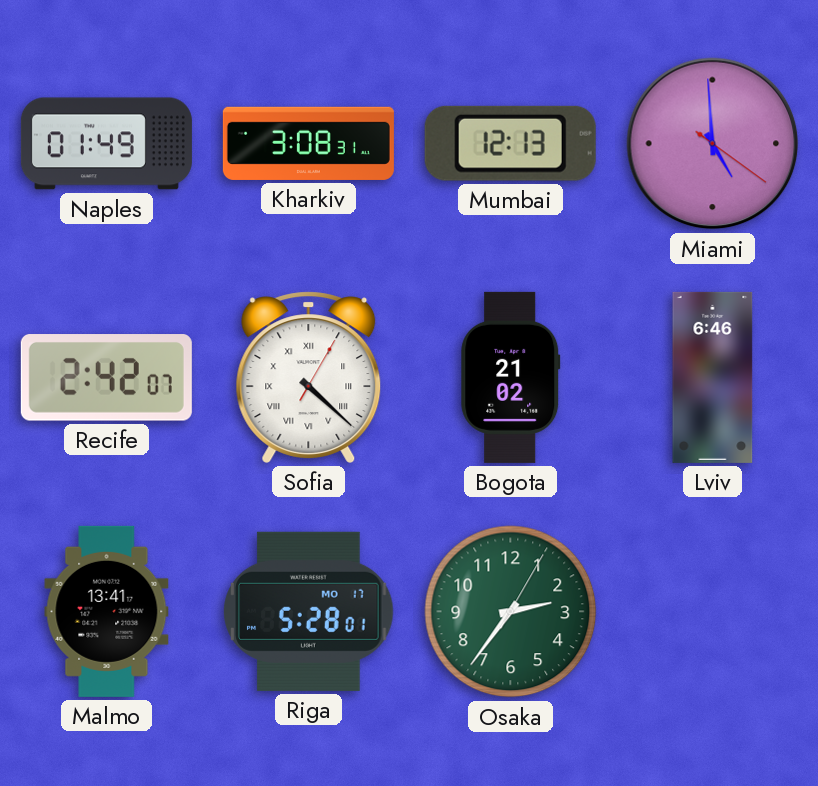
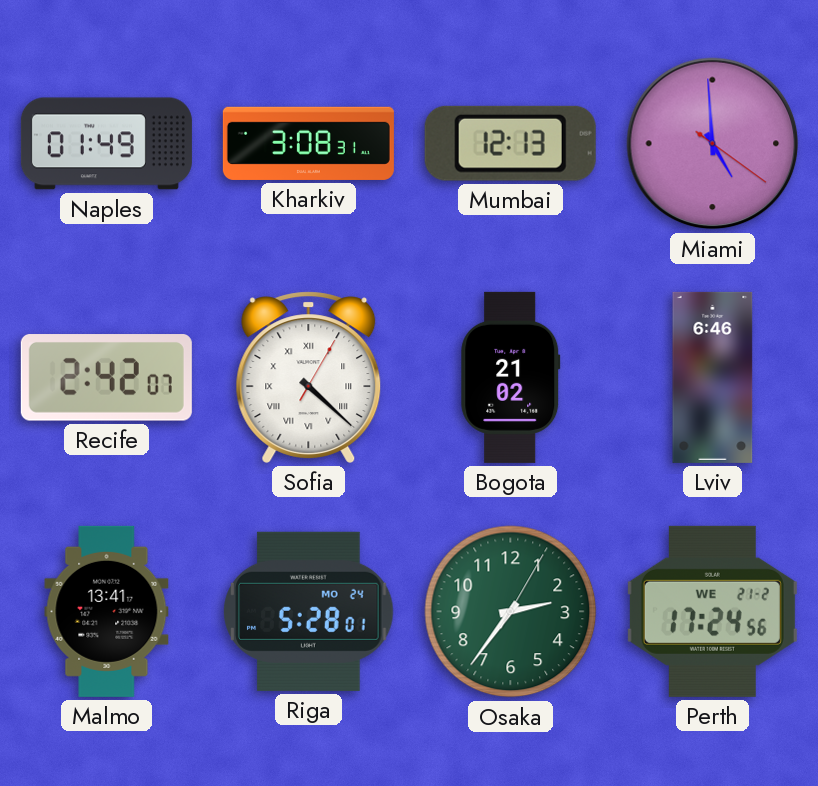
Riga date: MO 17 -> MO 24
Perth: none -> 17:24
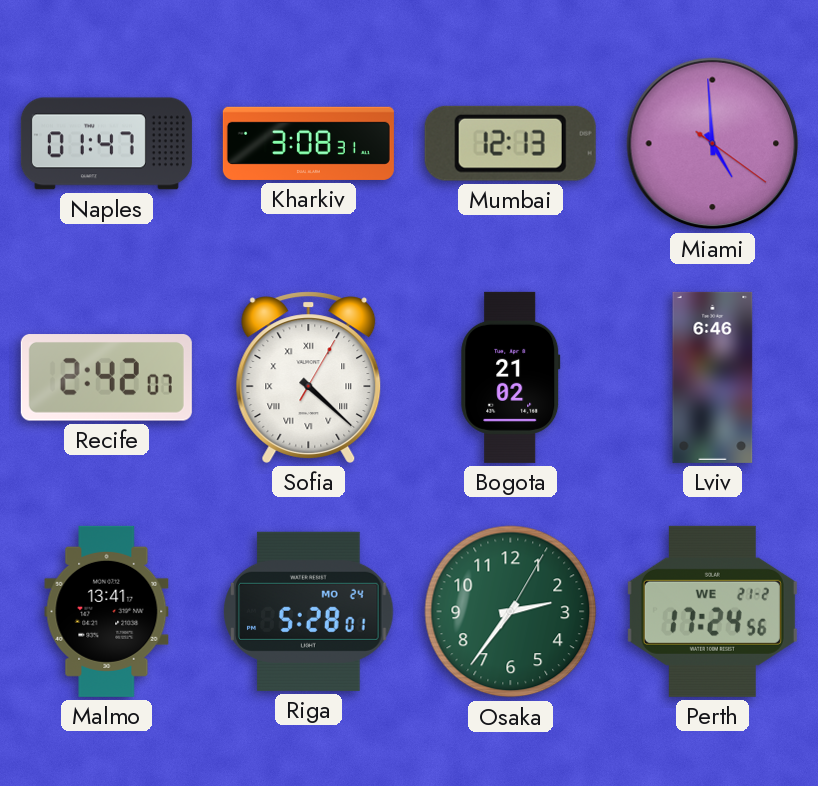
Naples: 01:49 -> 01:47
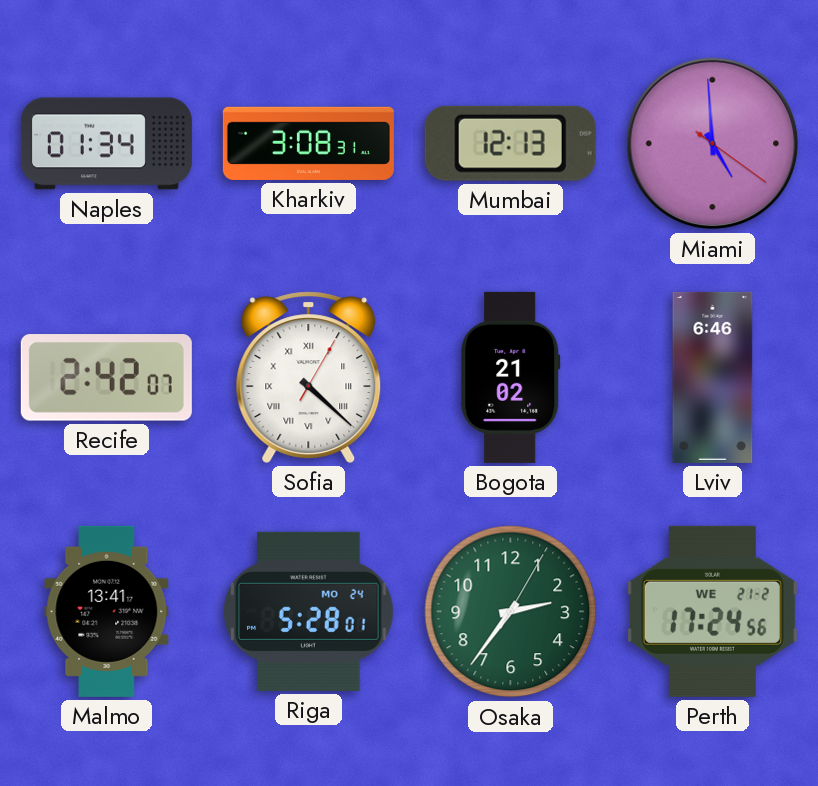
Naples: 01:47 -> 01:34
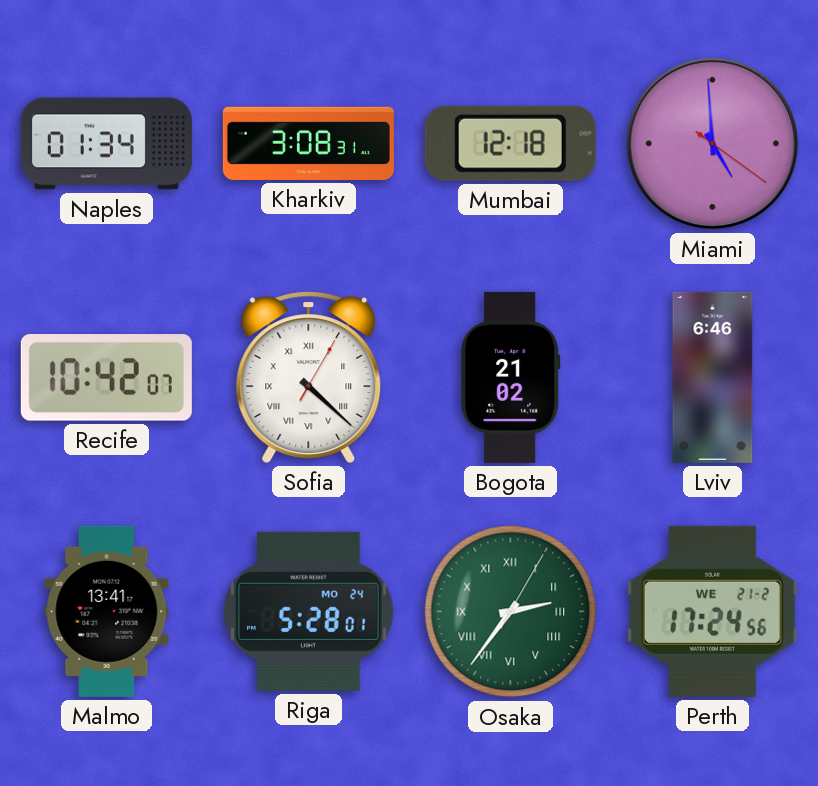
Mumbai: 12:13 -> 12:18
Recife: 2:42 -> 10:42
Osaka numerals: Arabic -> Roman
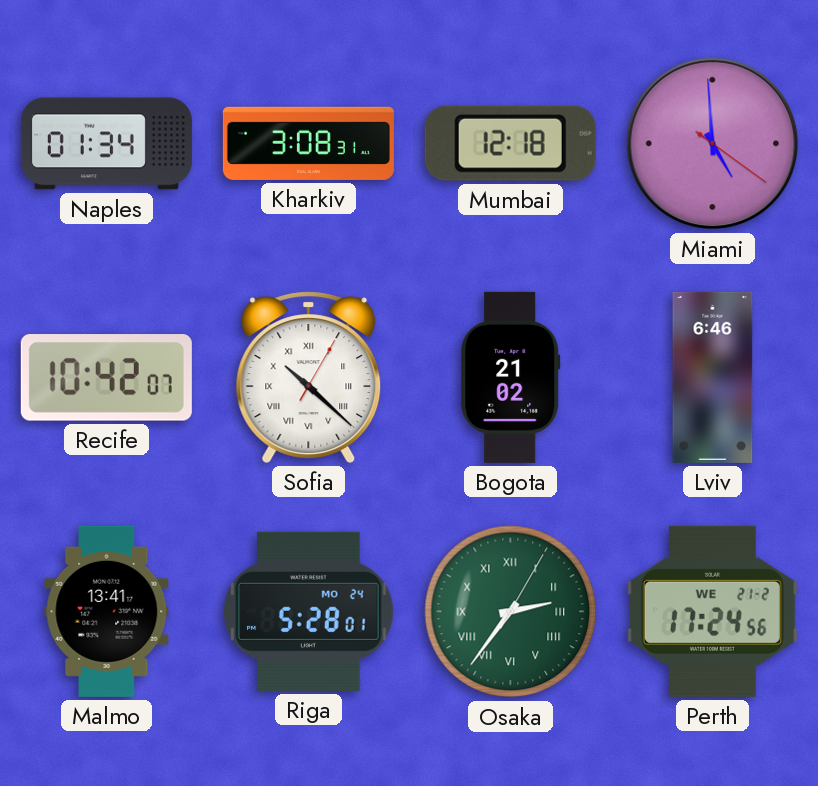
Sofia: 4:22 -> 10:22
